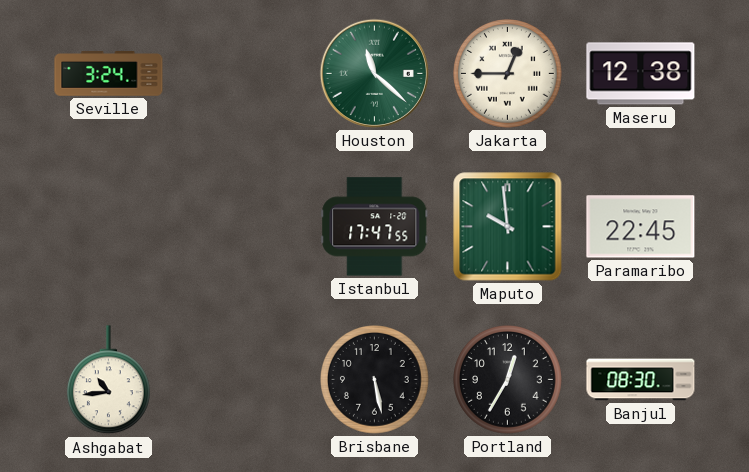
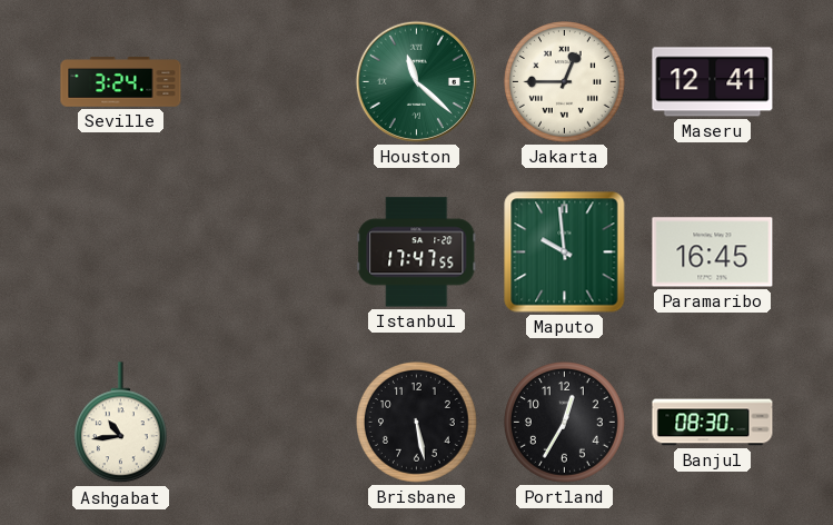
Maseru: 12:38 -> 12:41
Paramaribo: 22:45 -> 16:45
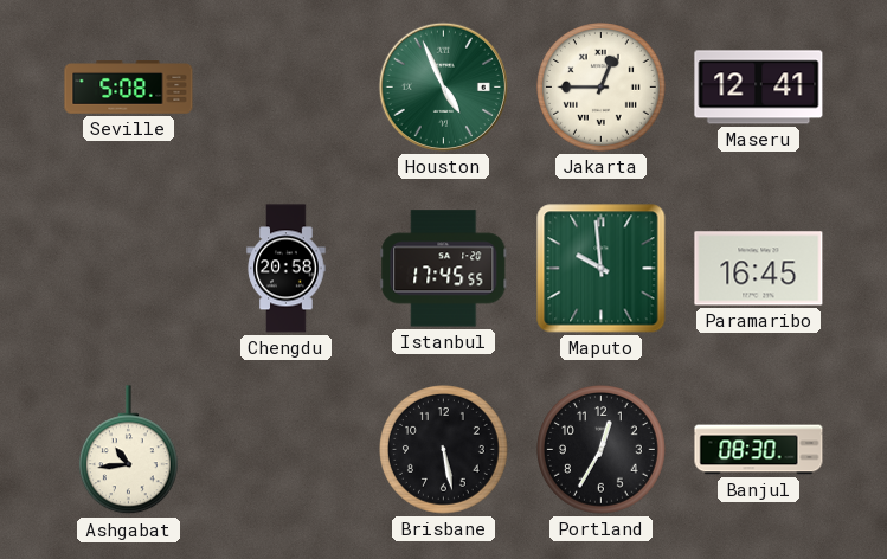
Seville: 3:24 -> 5:08
Houston: 11:22 -> 4:56
Chengdu: none -> 20:58
Istanbul: 17:47 -> 17:45
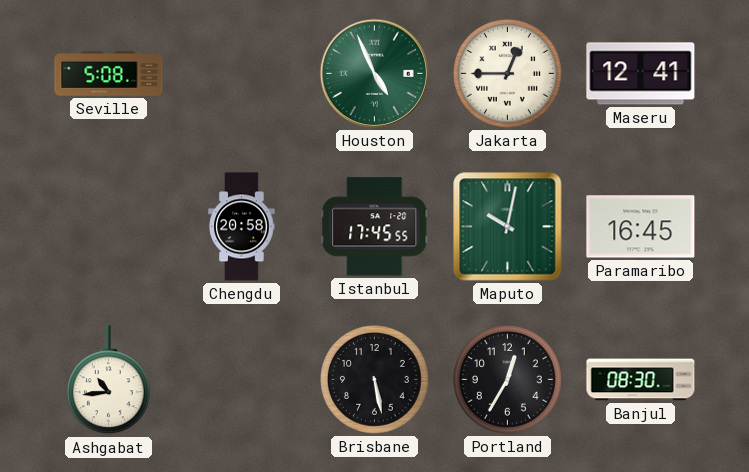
Maputo: 9:59 -> 10:02
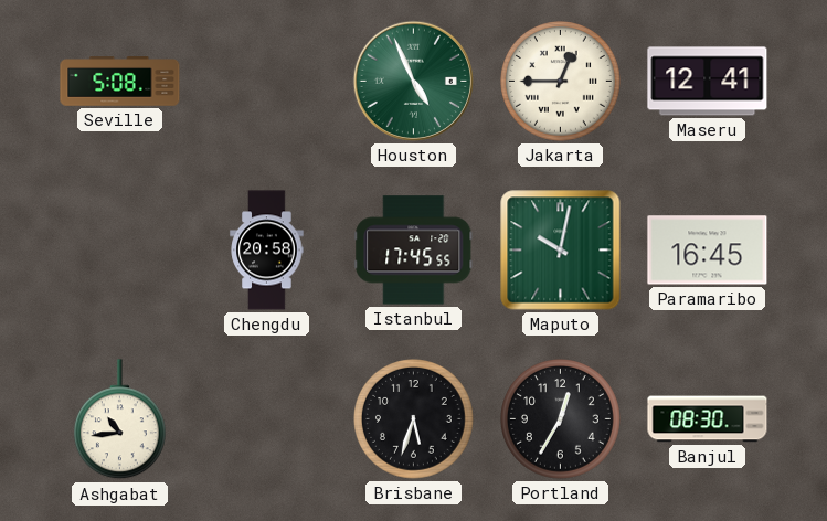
Brisbane: 5:28 -> 5:33
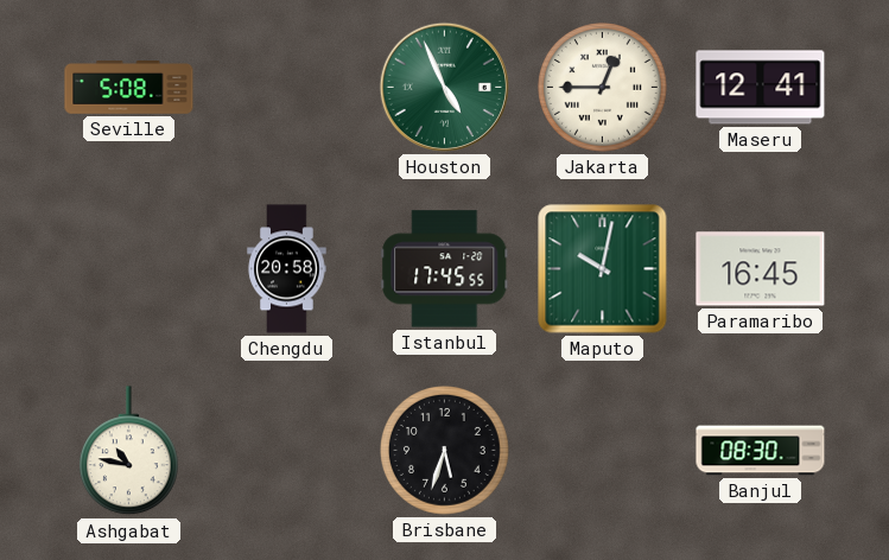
Ashgabat: 10:44 -> 10:47
Portland: 12:35 -> none
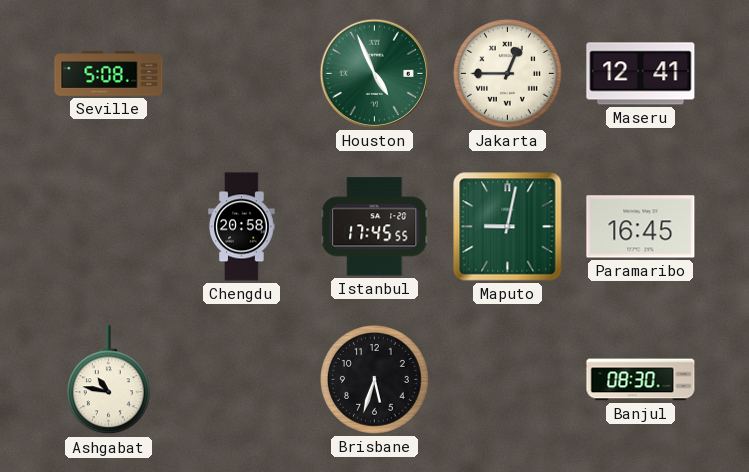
Maputo: 10:02 -> 9:02
